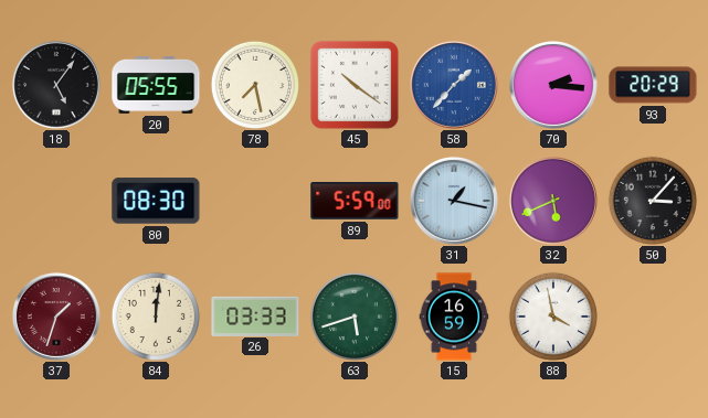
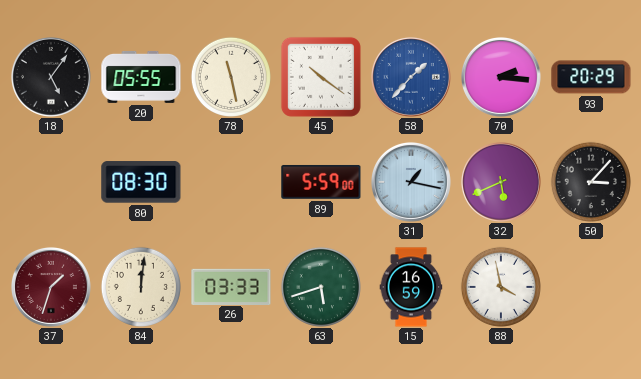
78: 7:28 -> 11:28
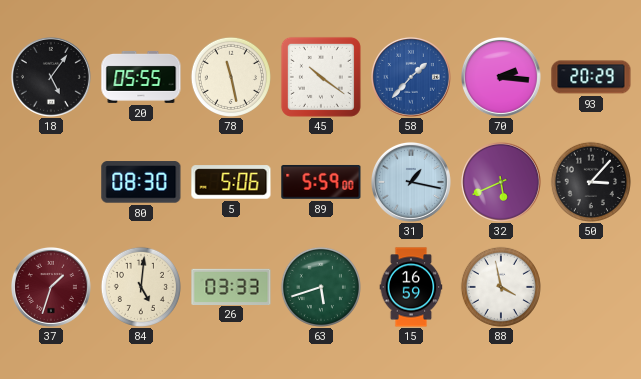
5: none -> 5:06
84: 12:01 -> 5:01
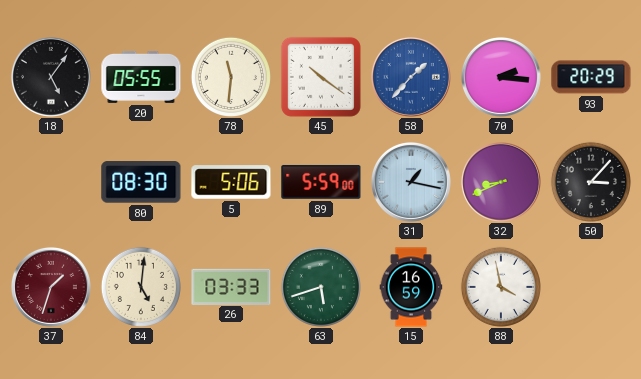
78: 11:28 -> 11:31
32: 5:41 -> 8:41
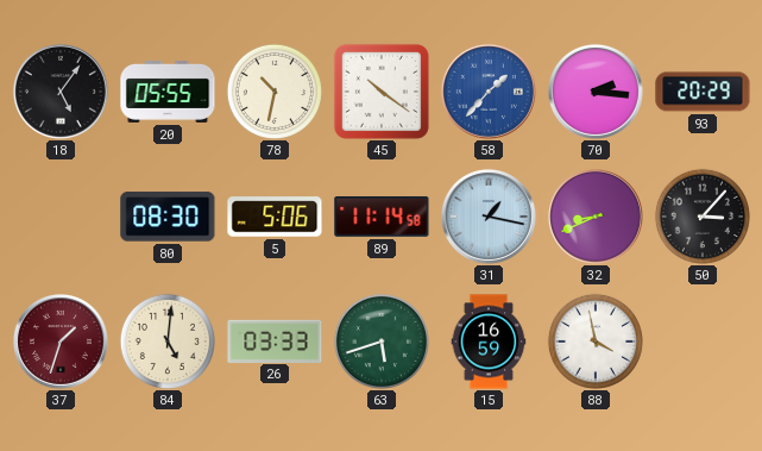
78: 11:31 -> 10:32
89: 5:59 -> 11:14
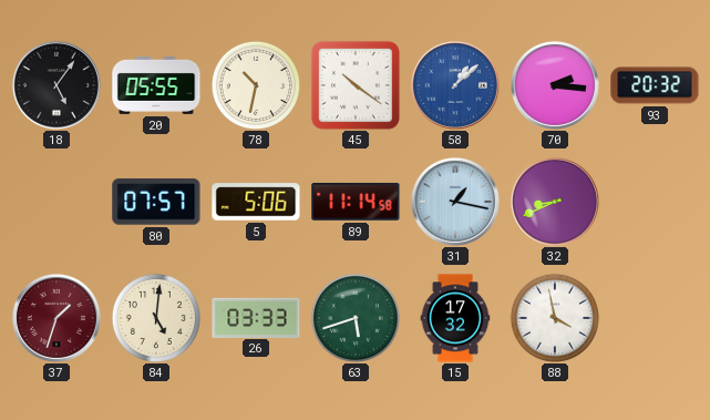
58: 1:37 -> 1:08
93: 20:29 -> 20:32
80: 08:30 -> 07:57
50: 3:07 -> none
15: 16:59 -> 17:32
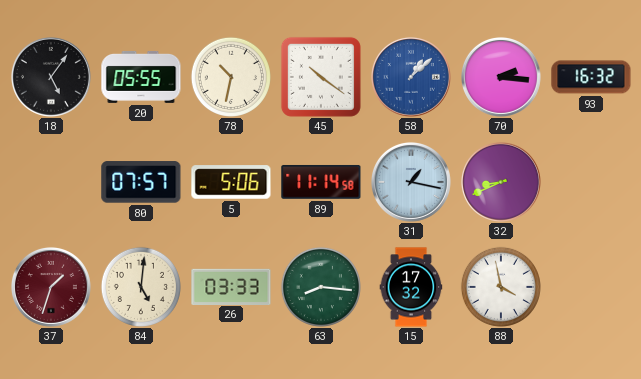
93: 20:32 -> 16:32
63: 5:42 -> 8:16
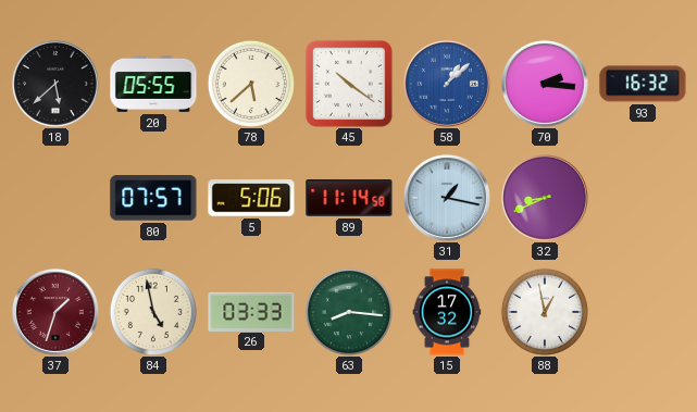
18: 5:06 -> 5:38
78: 10:32 -> 5:38
84: 5:01 -> 4:58
88: 3:58 -> 12:58
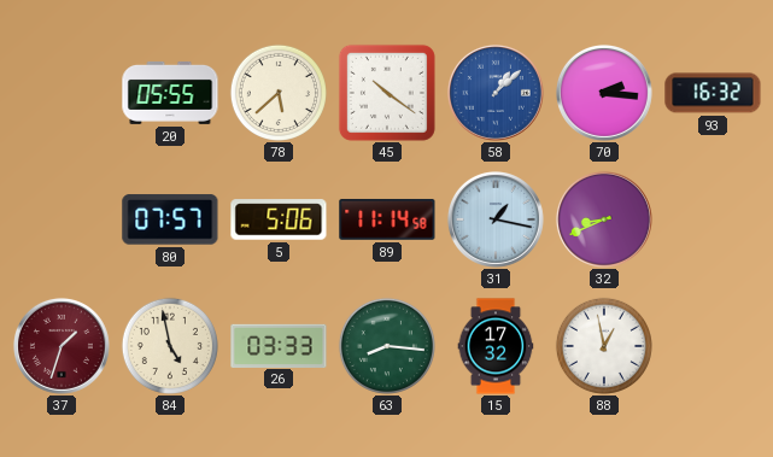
18: 5:38 -> none
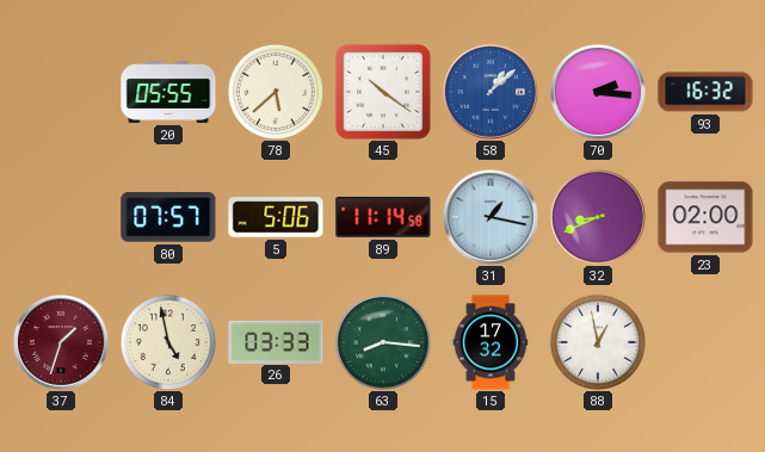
23: none -> 02:00
